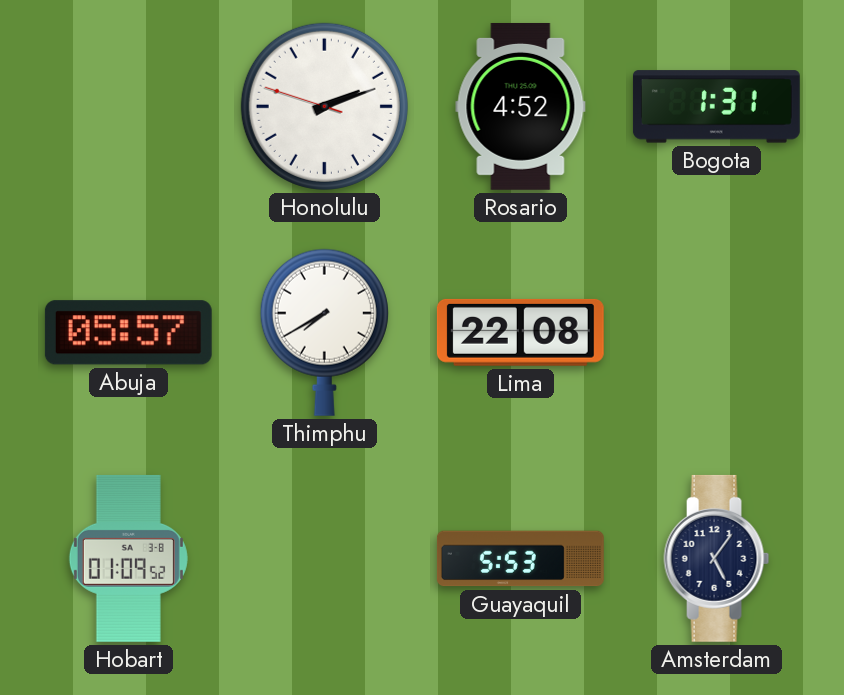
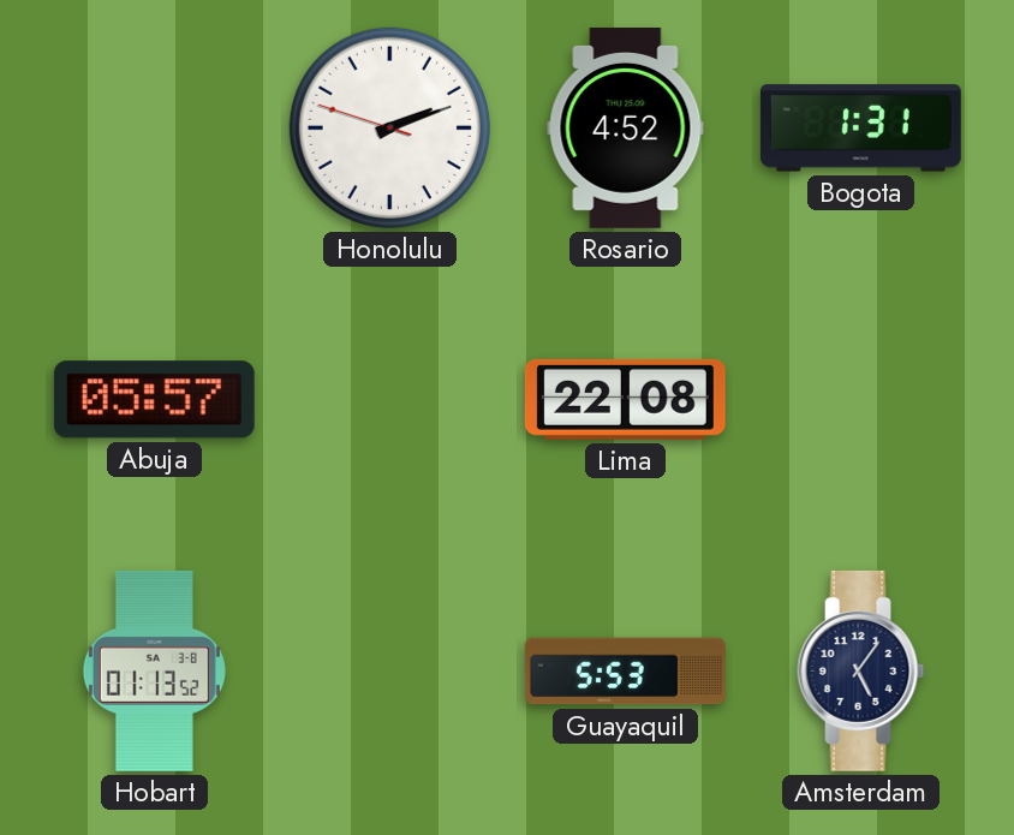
Thimphu: 7:40 -> none
Hobart: 01:09 -> 01:13
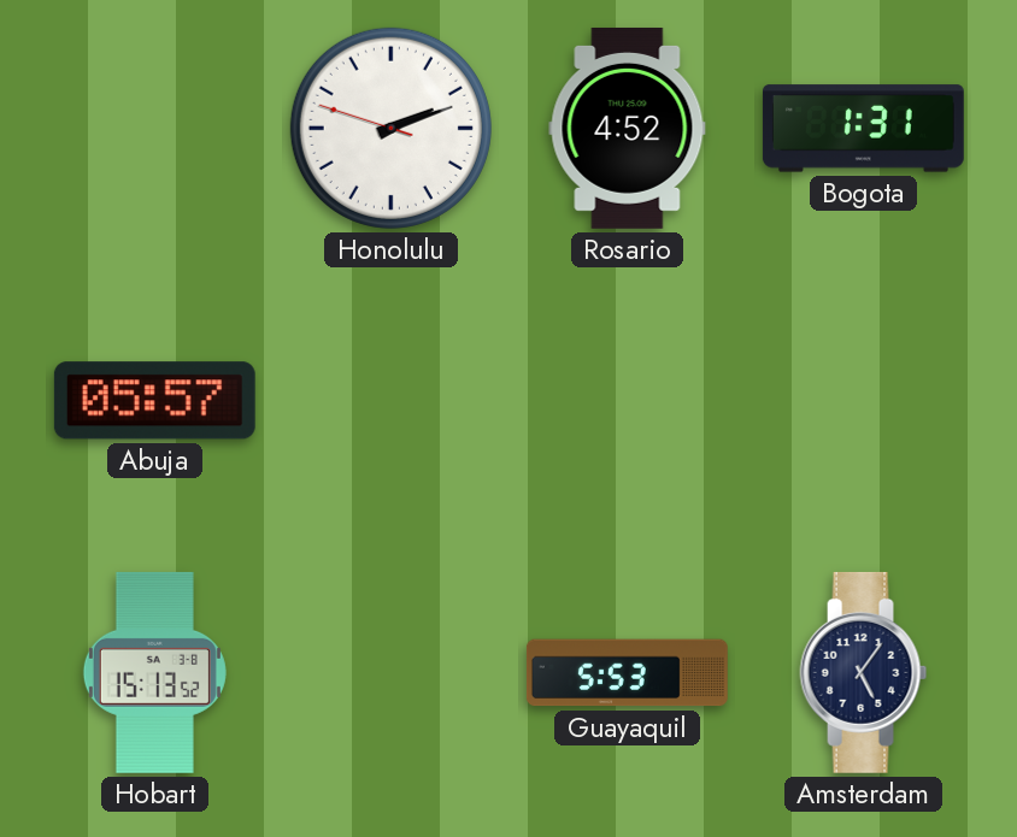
Lima: 22:08 -> none
Hobart: 01:13 -> 15:13
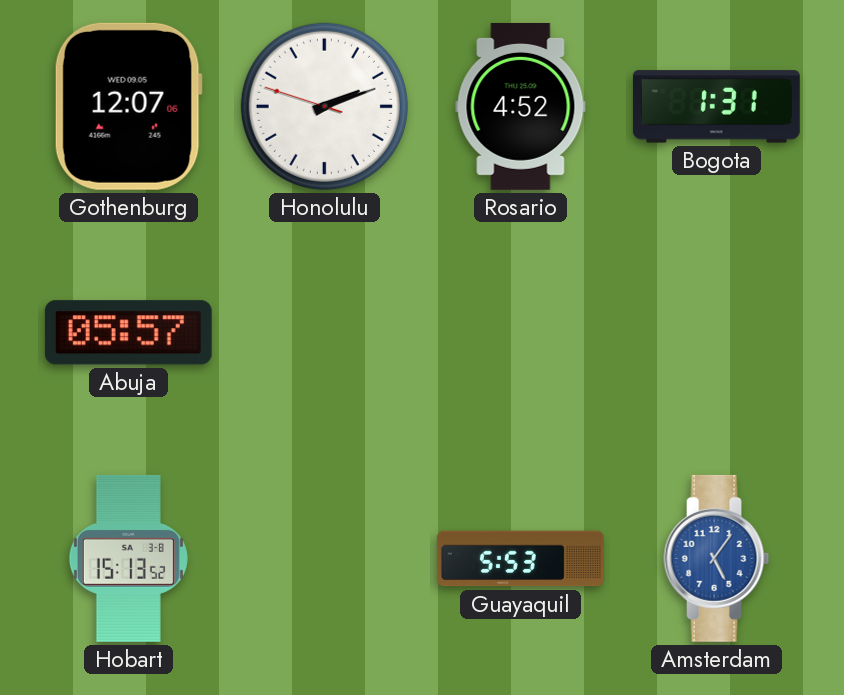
Gothenburg: none -> 12:07
Amsterdam dial: navy -> blue
